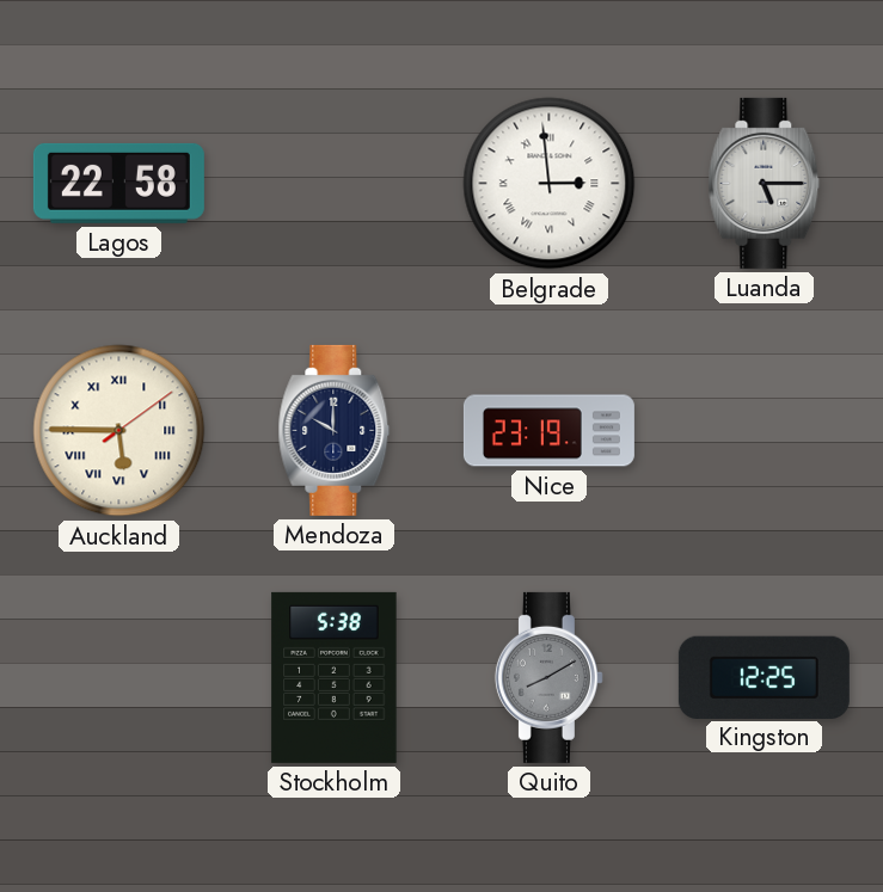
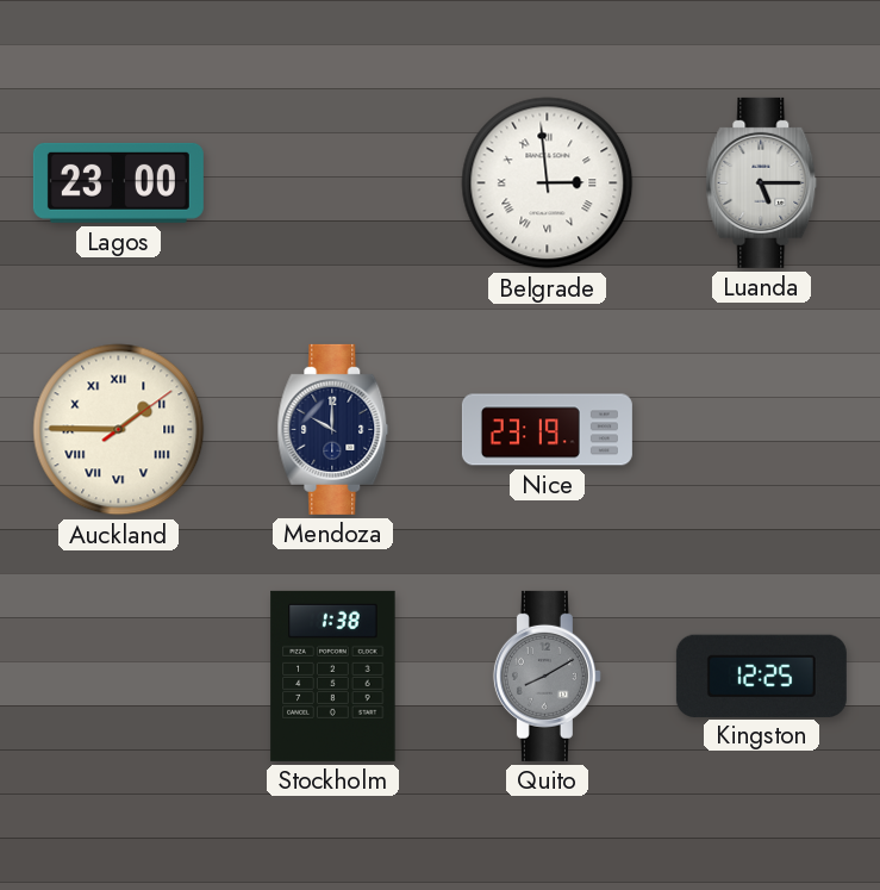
Lagos: 22:58 -> 23:00
Auckland: 5:45 -> 1:45
Stockholm: 5:38 -> 1:38
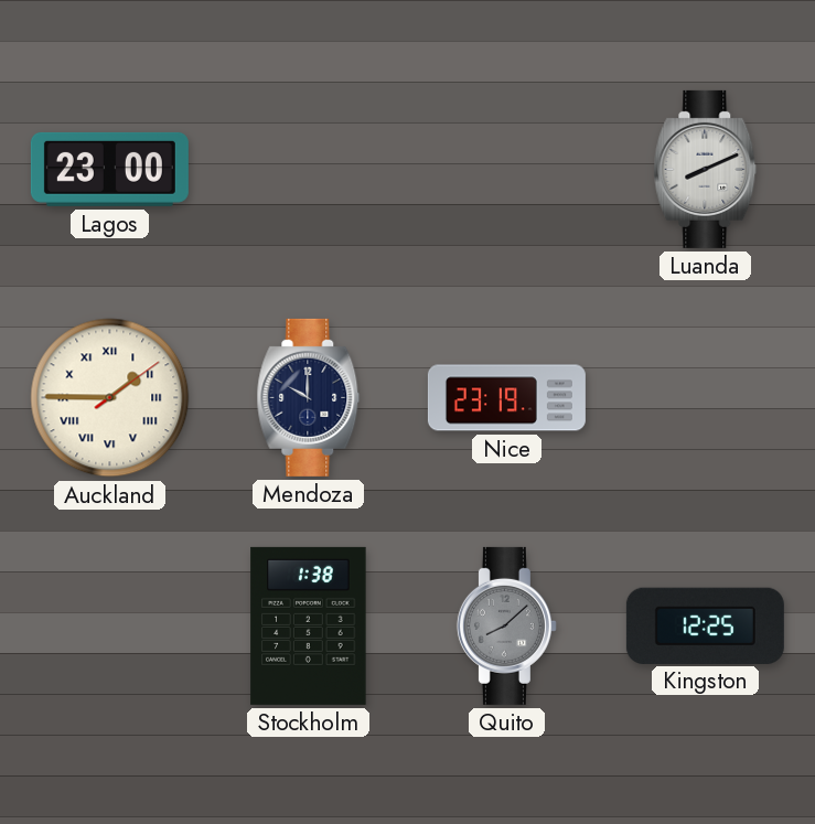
Belgrade: 2:59 -> none
Luanda: 5:15 -> 8:11
Quito: 8:10 -> 8:08
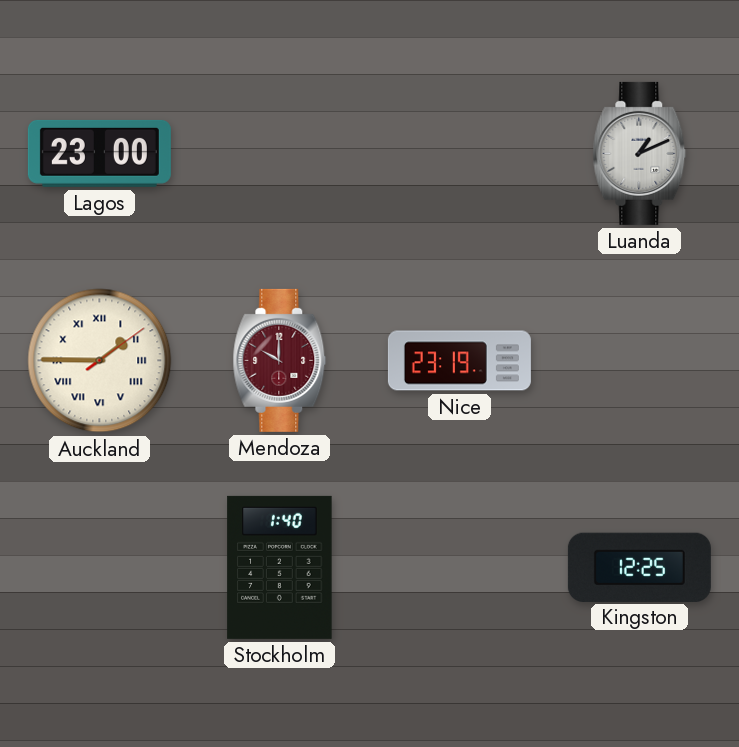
Luanda: 8:11 -> 1:11
Mendoza dial: navy -> burgundy
Stockholm: 1:38 -> 1:40
Quito: 8:08 -> none
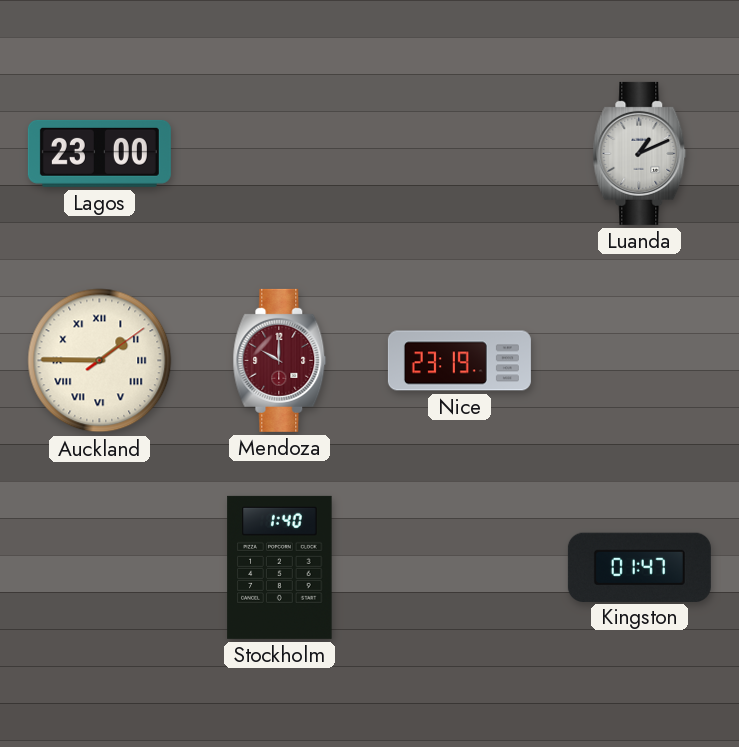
Kingston: 12:25 -> 01:47
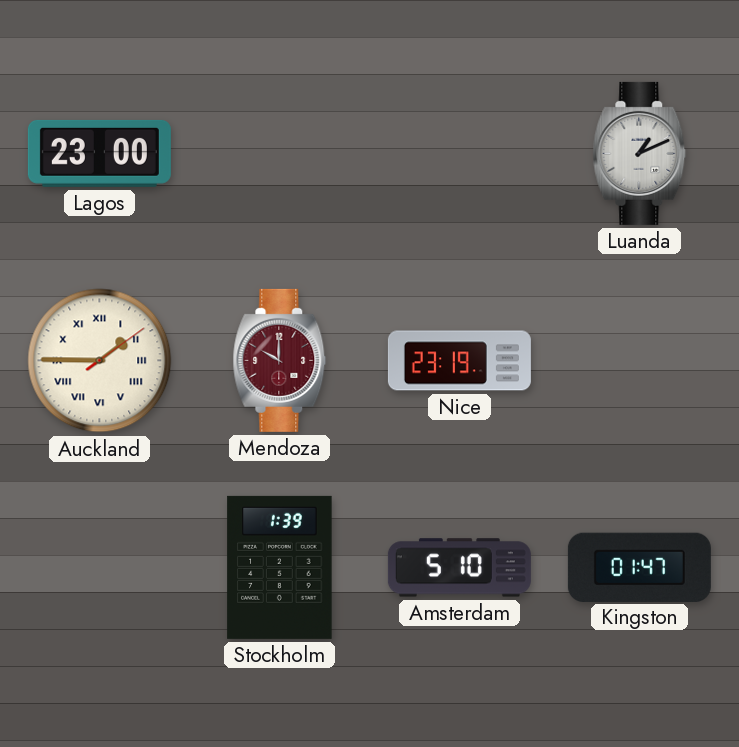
Stockholm: 1:40 -> 1:39
Amsterdam: none -> 5:10
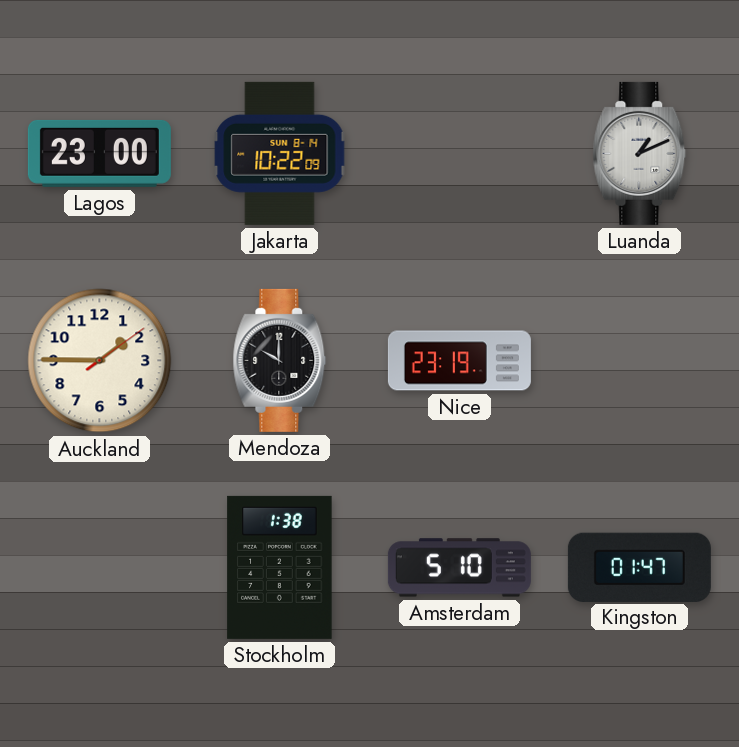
Jakarta: none -> 10:22
Auckland numerals: Roman -> Arabic
Mendoza dial: burgundy -> black
Stockholm: 1:39 -> 1:38
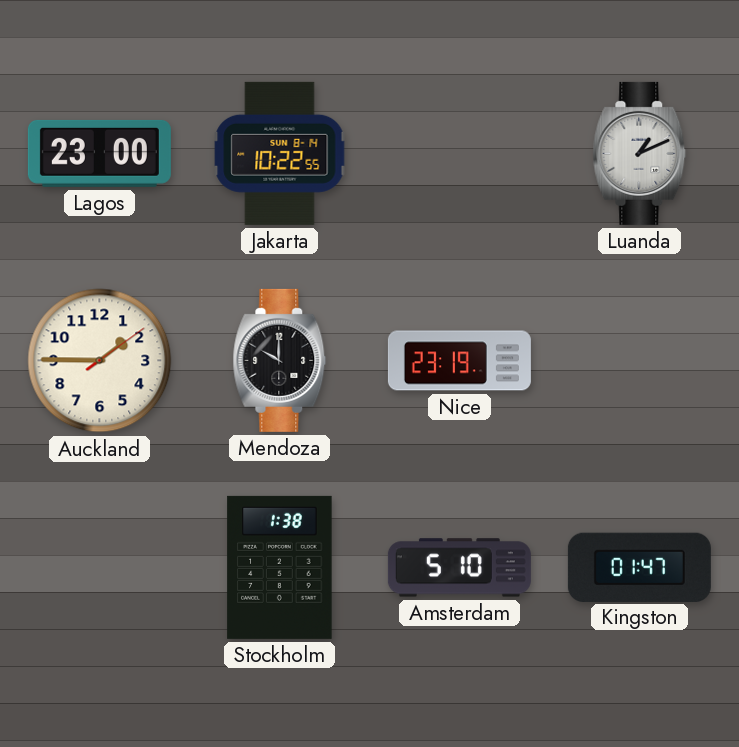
Jakarta: 10:22:09 -> 10:22:55
